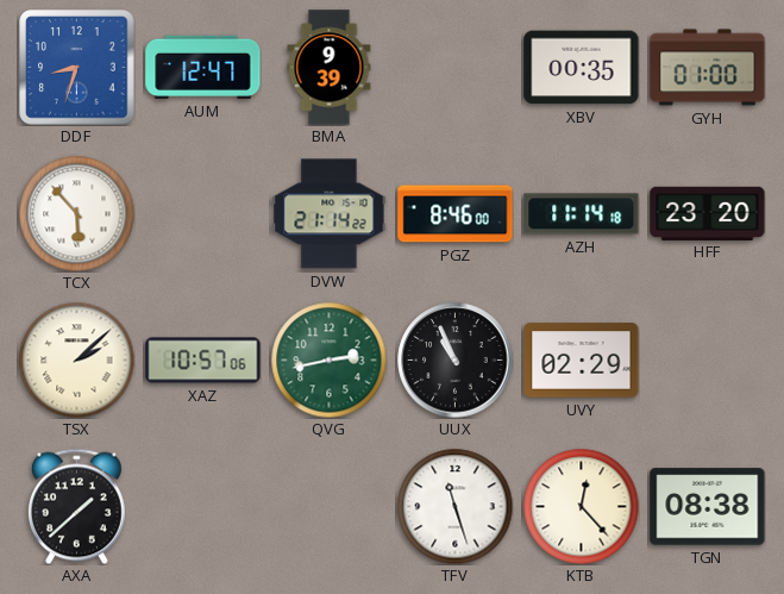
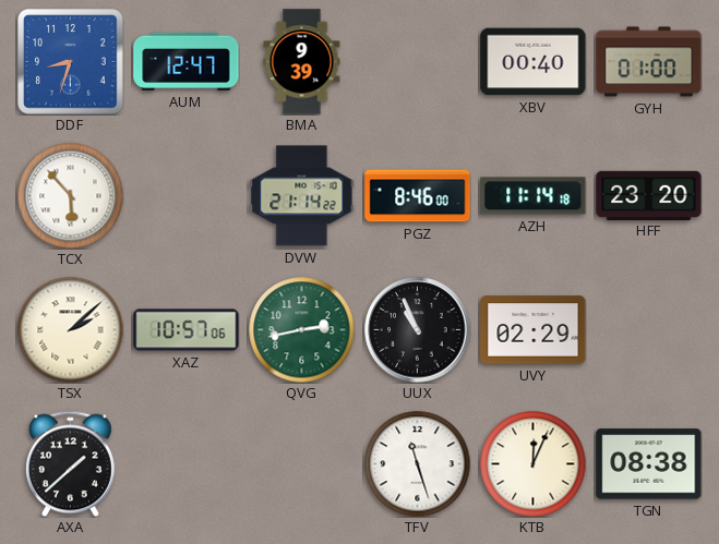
XBV: 00:35 -> 00:40
KTB: 12:23 -> 12:04
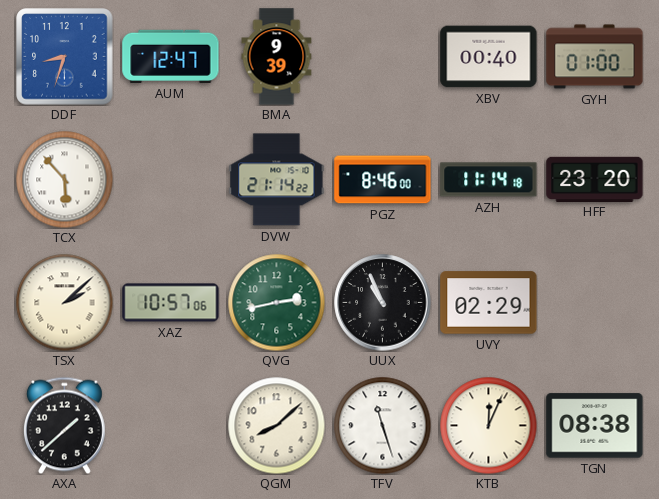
QGM: none -> 8:08
